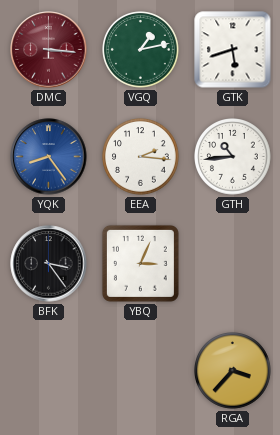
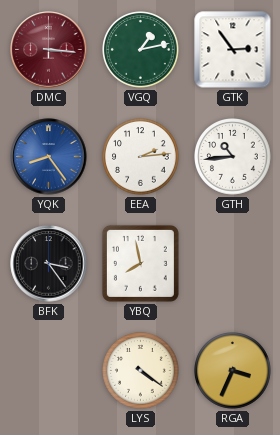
GTK: 5:42 -> 2:54
EEA: 2:16 -> 2:14
YBQ: 3:04 -> 7:58
LYS: none -> 4:21
RGA: 3:37 -> 3:34
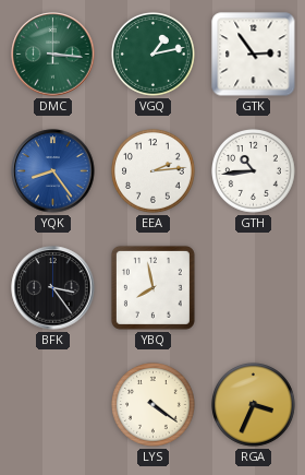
DMC dial: burgundy -> green
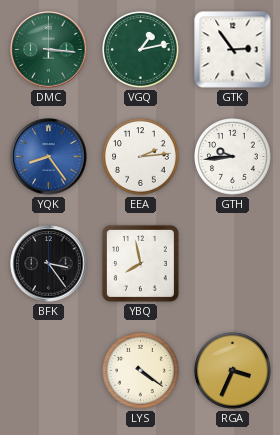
GTH: 10:44 -> 9:44
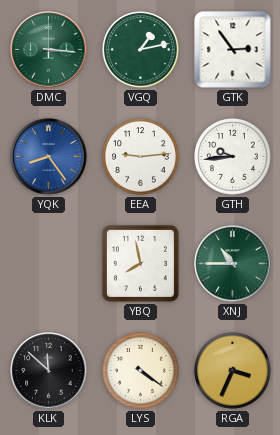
EEA: 2:14 -> 9:14
BFK: 3:24 -> none
XNJ: none -> 10:45
KLK: none -> 11:52
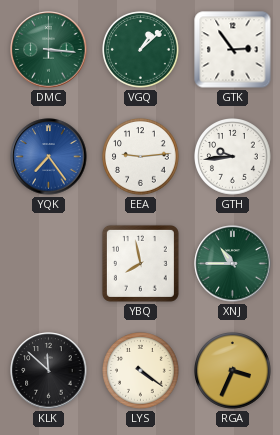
VGQ: 1:13 -> 1:08
YQK: 8:24 -> 7:24
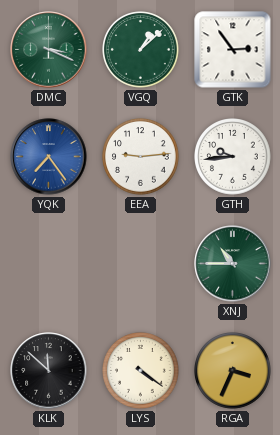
DMC: 3:16 -> 3:19
YBQ: 7:58 -> none
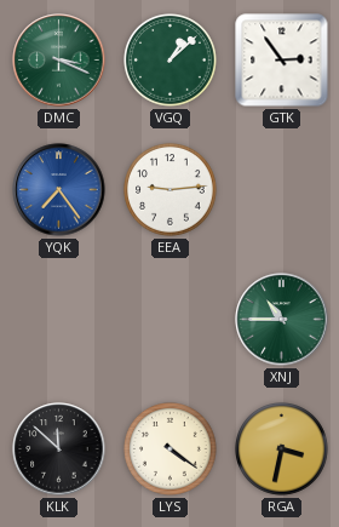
GTH: 9:44 -> none
RGA: 3:34 -> 3:32
